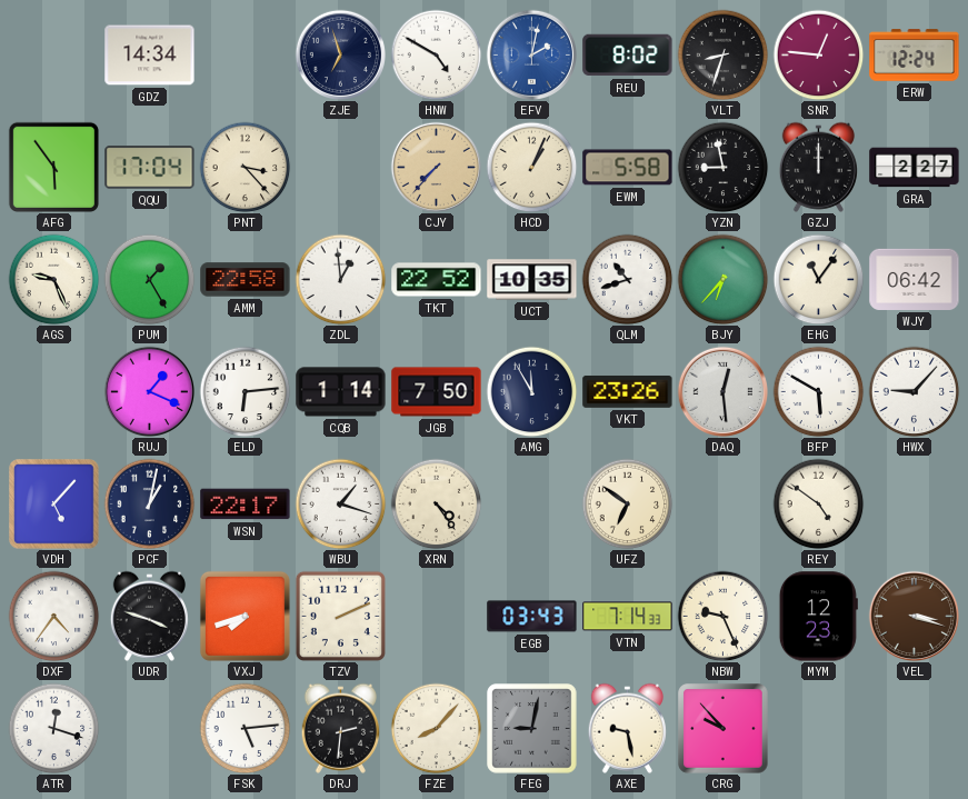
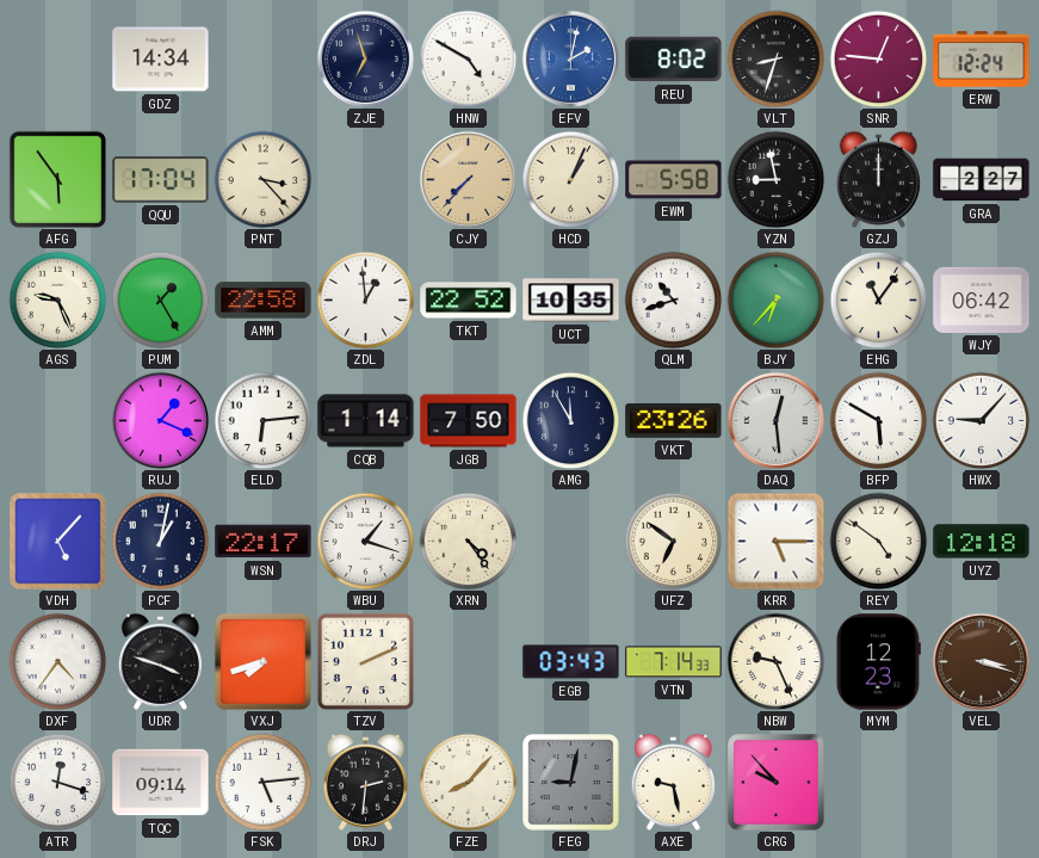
KRR: none -> 5:15
UYZ: none -> 12:18
TQC: none -> 09:14
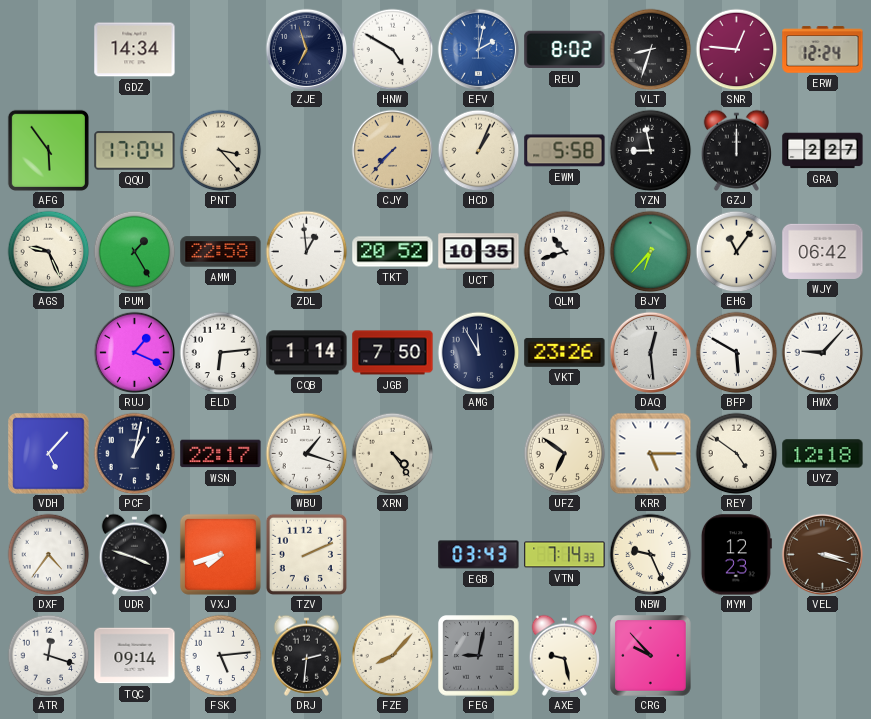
TKT: 22:52 -> 20:52
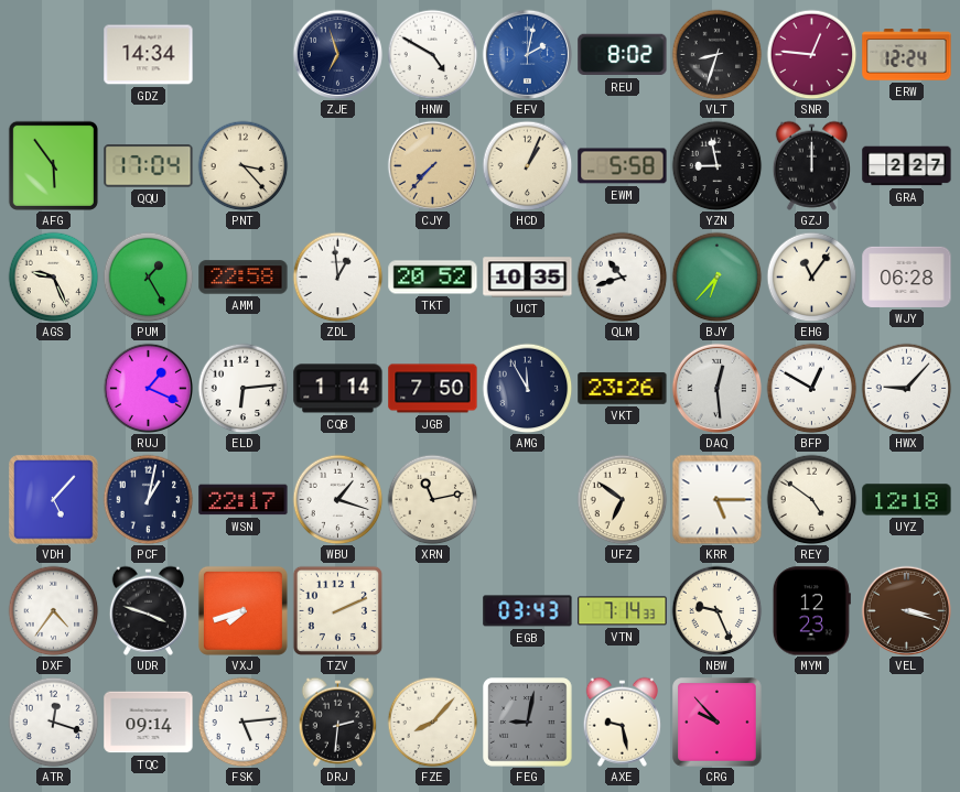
WJY: 06:42 -> 06:28
BFP: 5:50 -> 12:50
XRN: 4:24 -> 11:13
